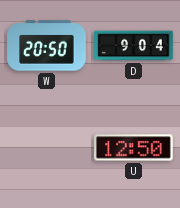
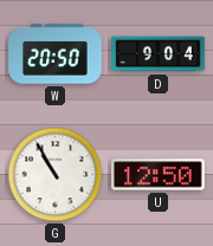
G: none -> 10:55
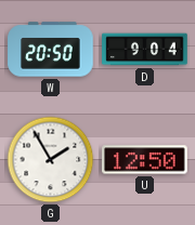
G: 10:55 -> 1:55
